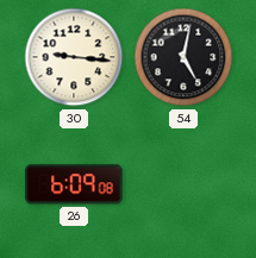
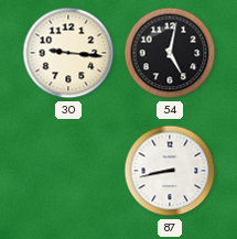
26: 6:09 -> none
87: none -> 8:43
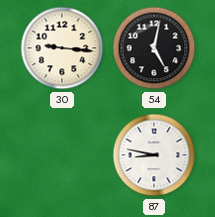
87: 8:43 -> 8:47
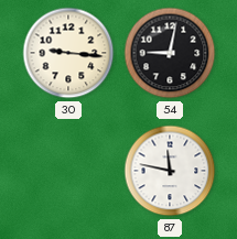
54: 5:02 -> 9:02
87: 8:47 -> 11:47
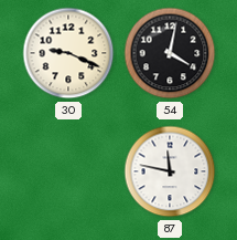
30: 9:16 -> 9:19
54: 9:02 -> 4:02
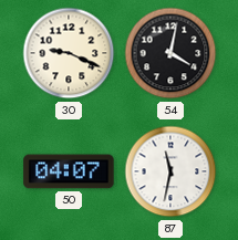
50: none -> 04:07
87: 11:47 -> 11:32
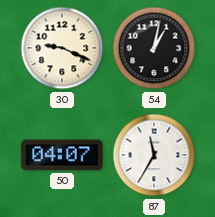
54: 4:02 -> 1:02
87: 11:32 -> 11:35
